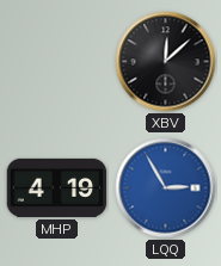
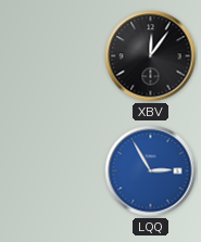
XBV: 12:08 -> 12:06
MHP: 4:19 -> none
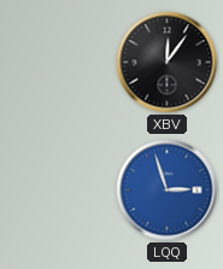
LQQ: 2:55 -> 2:57
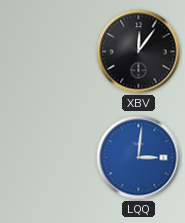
LQQ: 2:57 -> 3:01
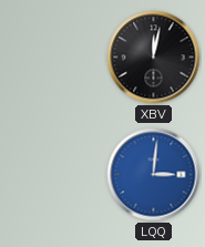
XBV: 12:06 -> 12:02
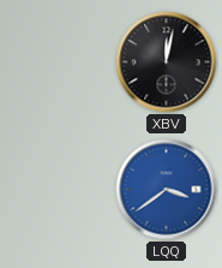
LQQ: 3:01 -> 3:39
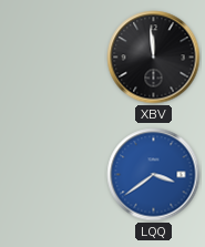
XBV: 12:02 -> 11:59
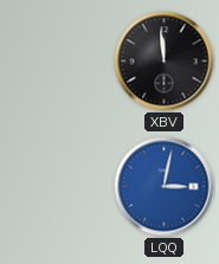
LQQ: 3:39 -> 3:02
